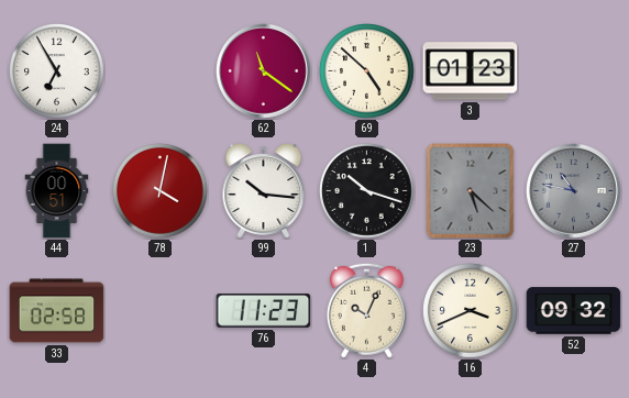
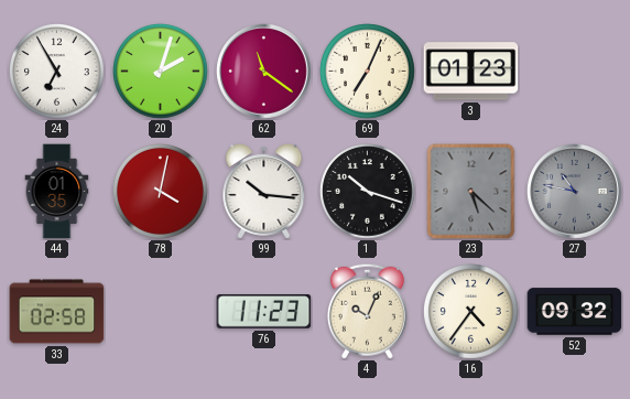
20: none -> 2:03
69: 4:52 -> 7:04
44: 00:51 -> 01:35
16: 3:41 -> 4:36
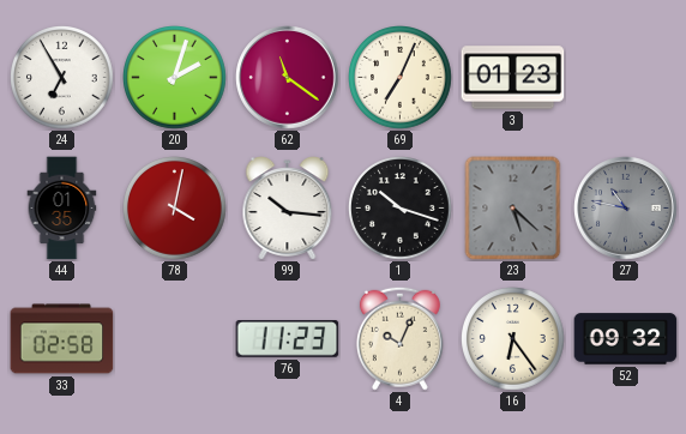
16: 4:36 -> 6:24
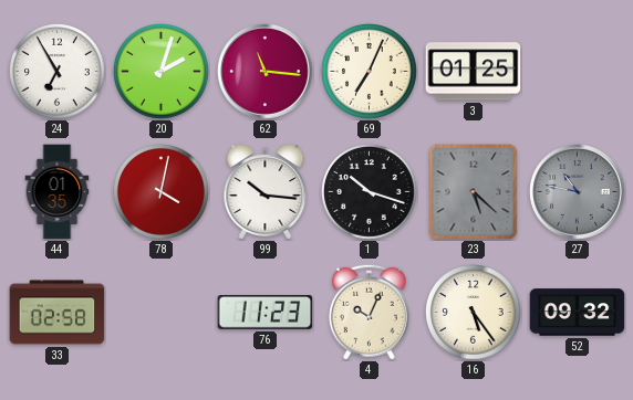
62: 11:21 -> 11:16
3: 01:23 -> 01:25
16: 6:24 -> 5:24
